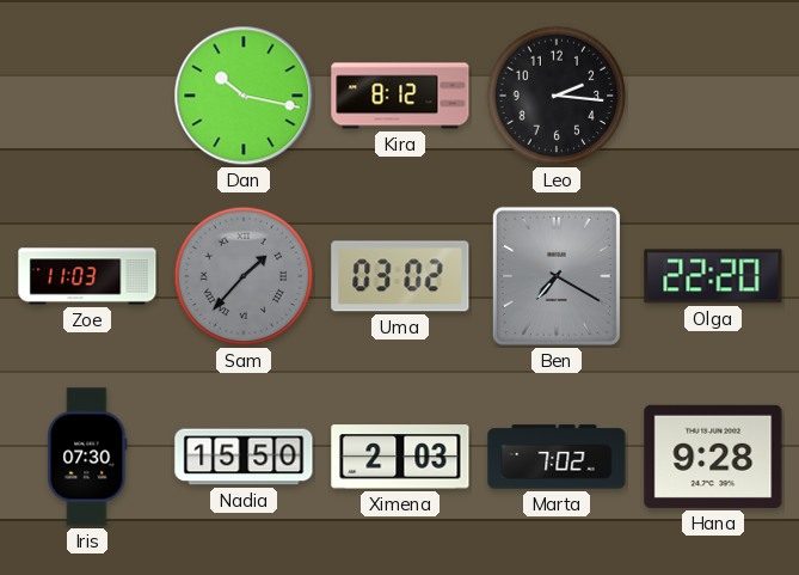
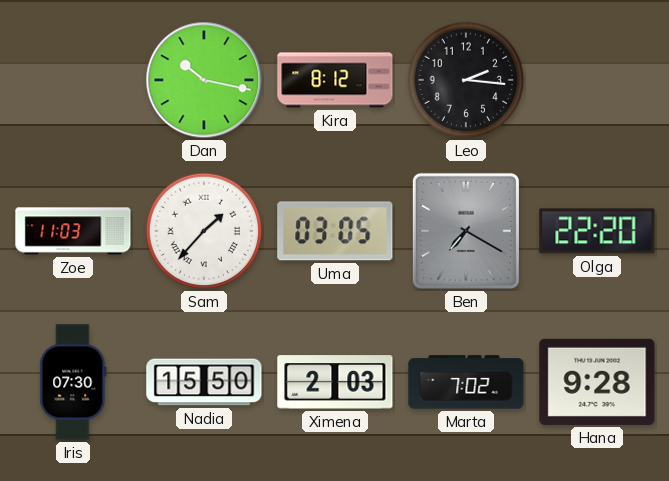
Sam dial: grey -> white
Uma: 03:02 -> 03:05
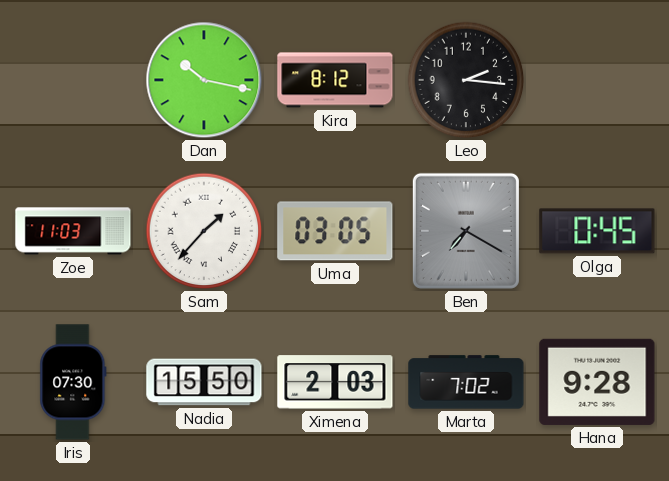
Olga: 22:20 -> 0:45
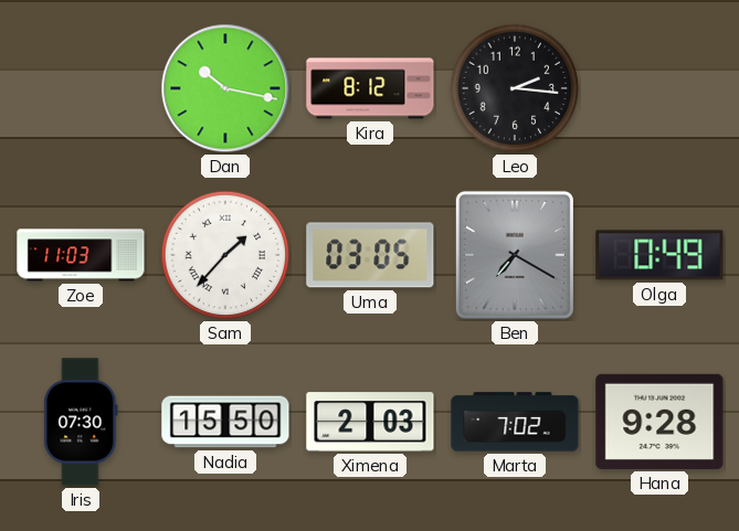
Olga: 0:45 -> 0:49
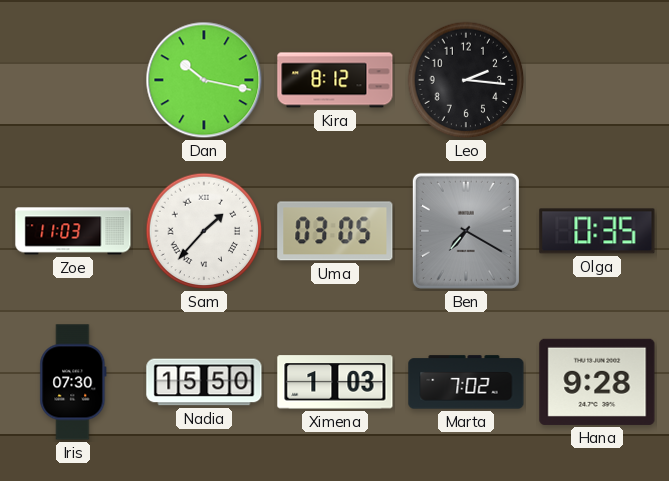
Olga: 0:49 -> 0:35
Ximena: 2:03 -> 1:03
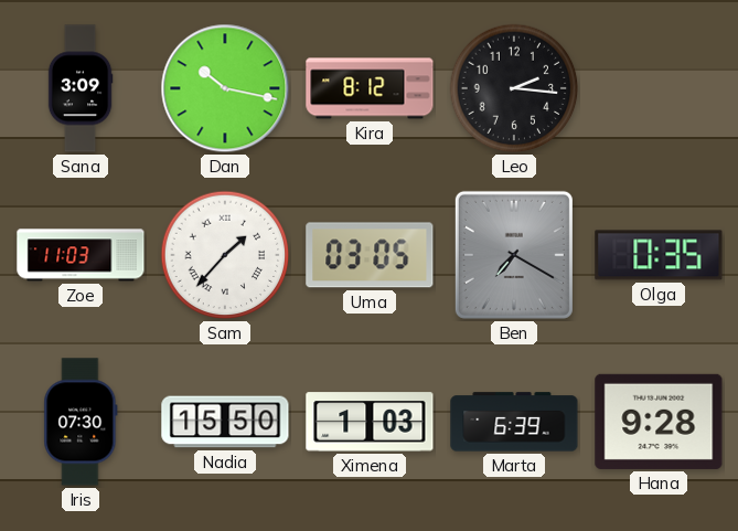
Sana: none -> 3:09
Marta: 7:02 -> 6:39
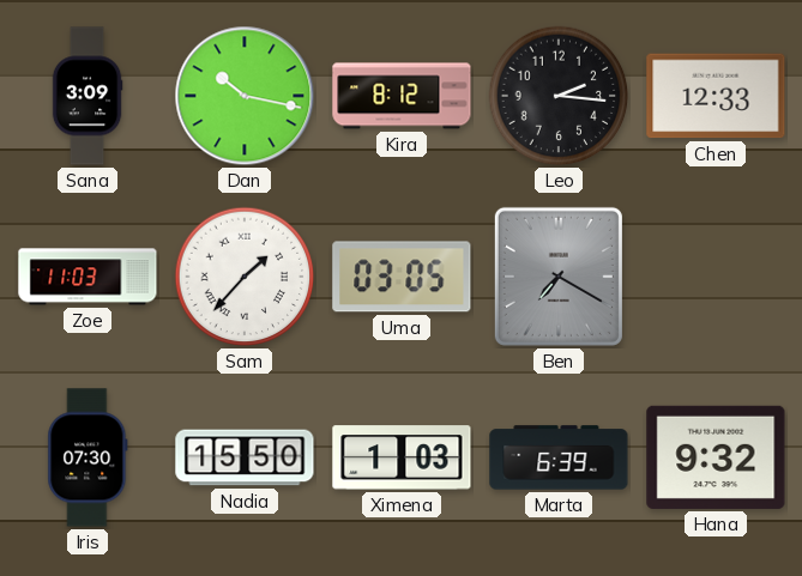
Chen: none -> 12:33
Olga: 0:35 -> none
Hana: 9:28 -> 9:32
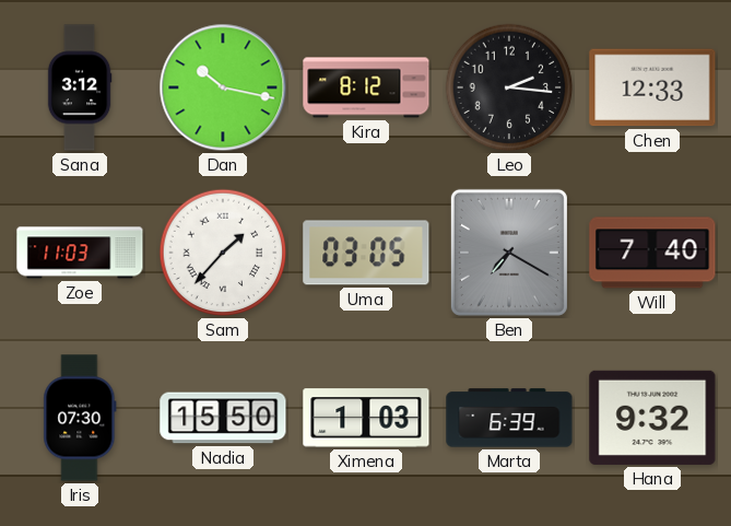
Sana: 3:09 -> 3:12
Will: none -> 7:40
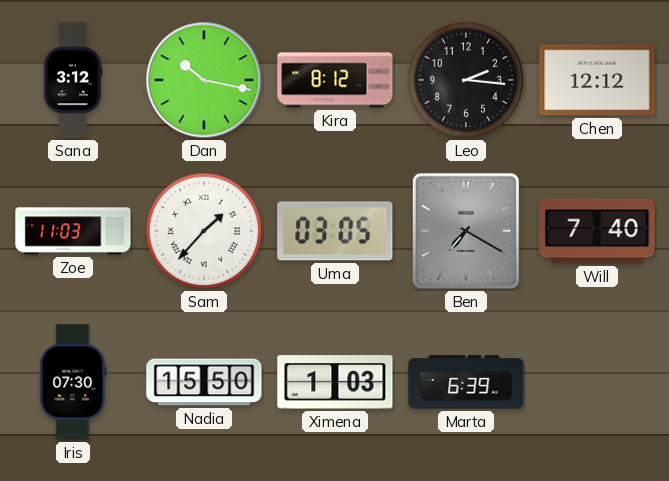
Chen: 12:33 -> 12:12
Hana: 9:32 -> none
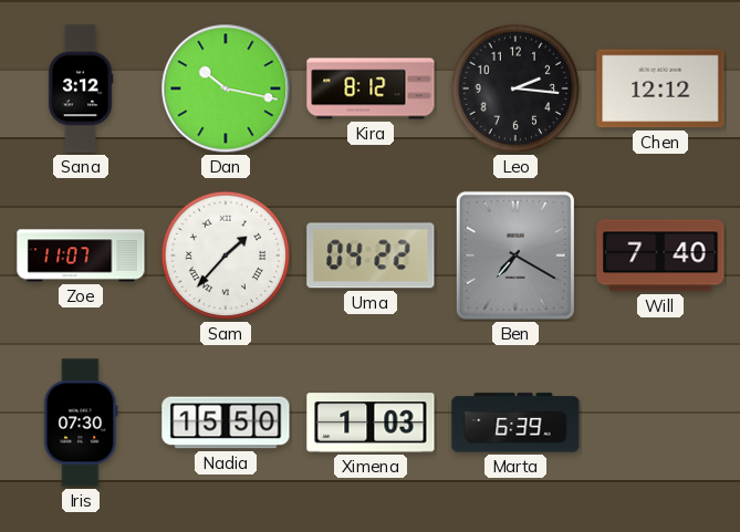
Zoe: 11:03 -> 11:07
Uma: 03:05 -> 04:22
